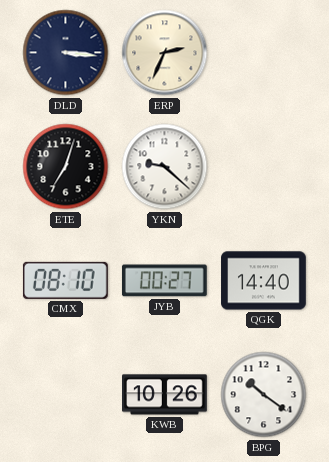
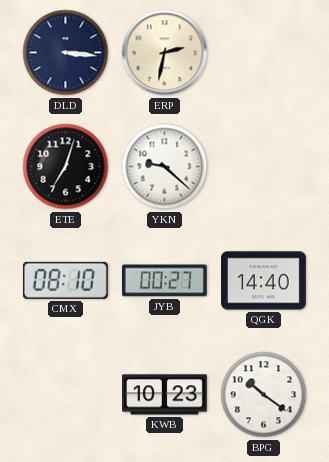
ERP: 2:34 -> 2:32
KWB: 10:26 -> 10:23
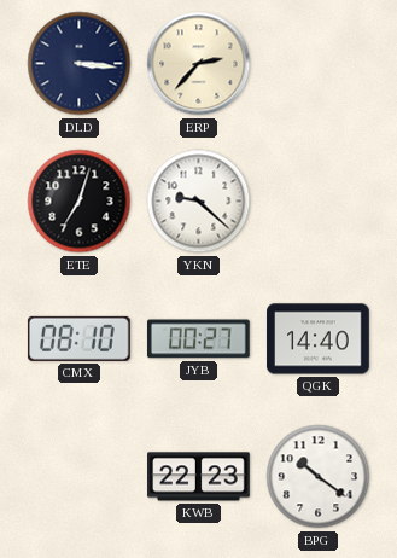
ERP: 2:32 -> 2:37
KWB: 10:23 -> 22:23
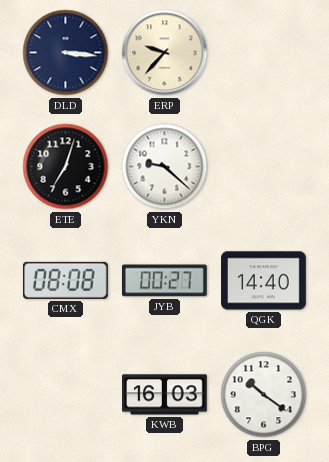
ERP: 2:37 -> 9:37
CMX: 08:10 -> 08:08
KWB: 22:23 -> 16:03
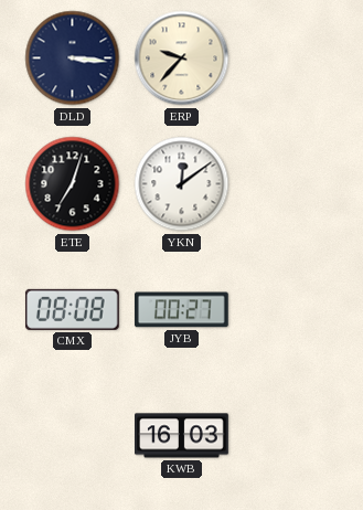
YKN: 9:22 -> 12:09
QGK: 14:40 -> none
BPG: 10:21 -> none
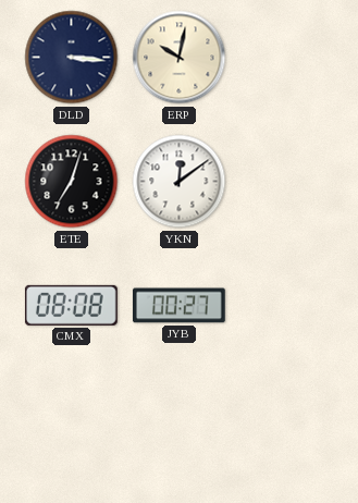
ERP: 9:37 -> 10:02
KWB: 16:03 -> none
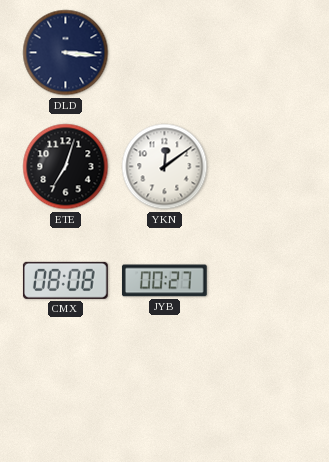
ERP: 10:02 -> none
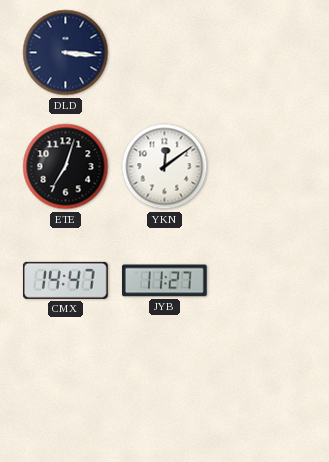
CMX: 08:08 -> 14:47
JYB: 00:27 -> 11:27
